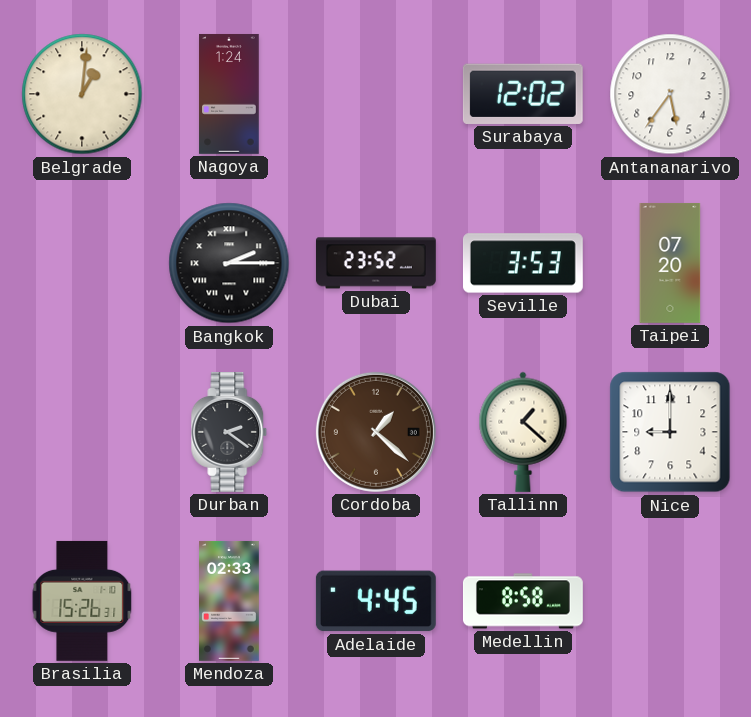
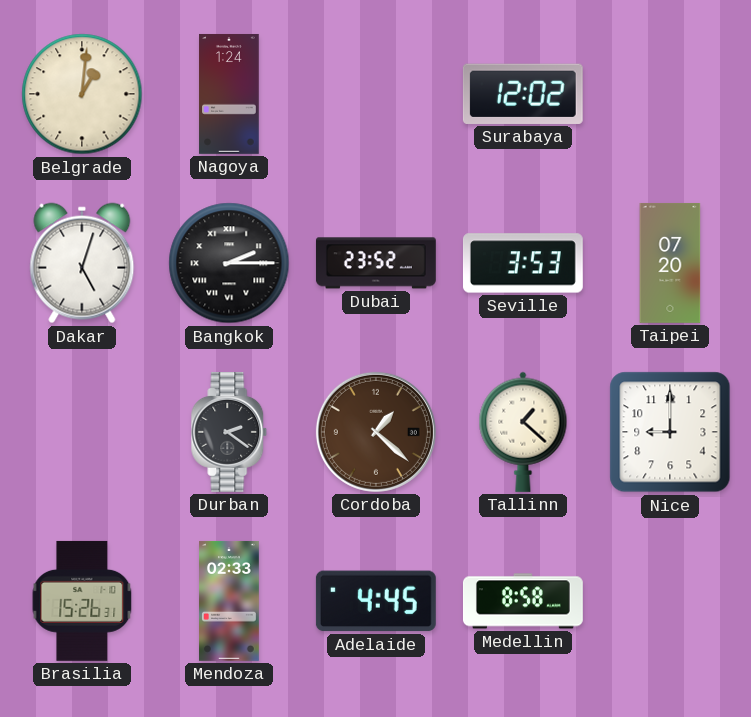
Antananarivo: 5:36 -> none
Dakar: none -> 5:03
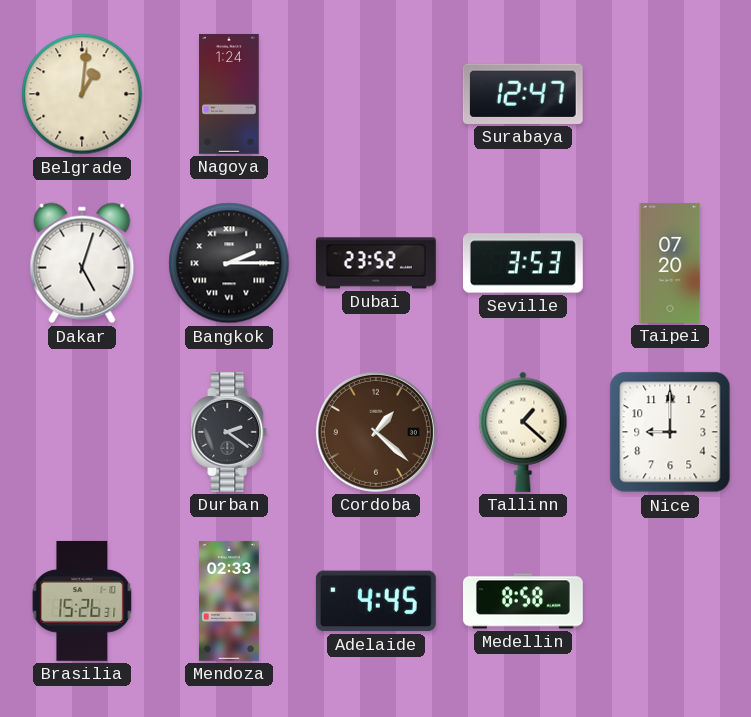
Surabaya: 12:02 -> 12:47
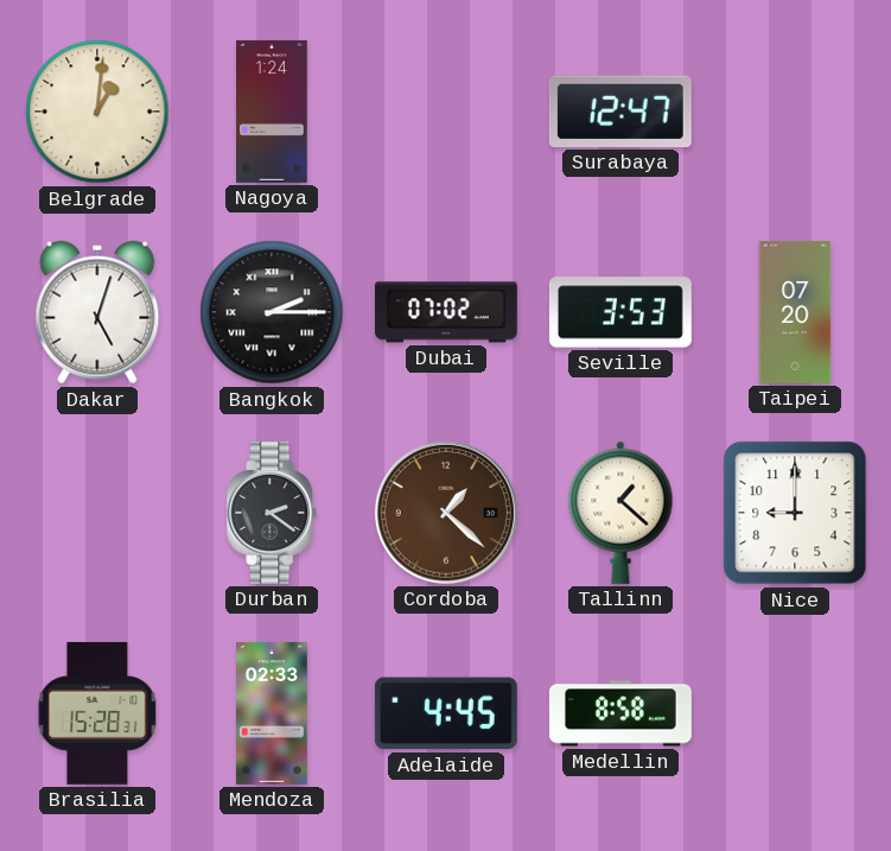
Dubai: 23:52 -> 07:02
Brasilia: 15:26 -> 15:28
